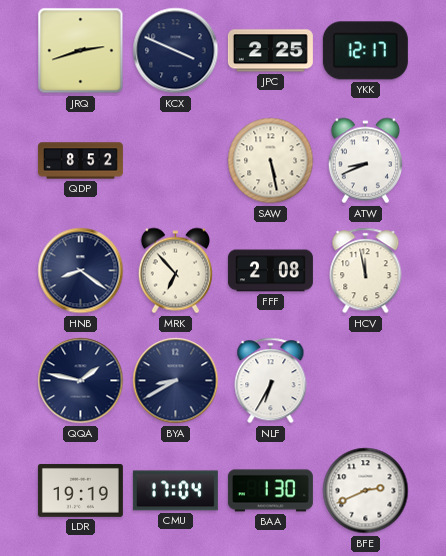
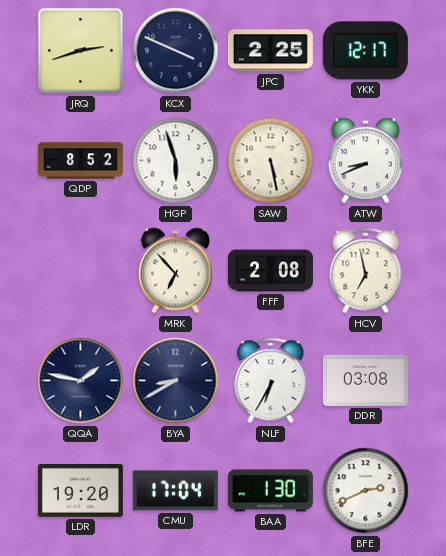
HGP: none -> 5:57
HNB: 8:21 -> none
HCV: 11:58 -> 6:58
DDR: none -> 03:08
LDR: 19:19 -> 19:20
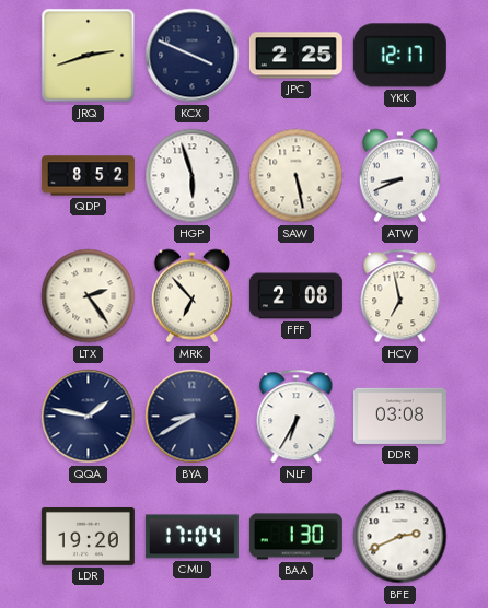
LTX: none -> 2:24
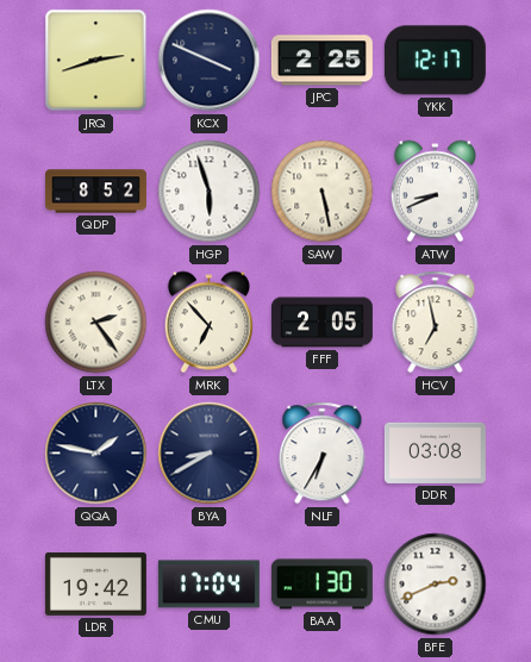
FFF: 2:08 -> 2:05
LDR: 19:20 -> 19:42
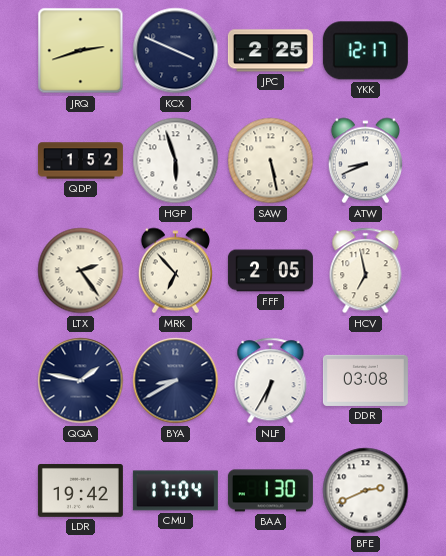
QDP: 8:52 -> 1:52
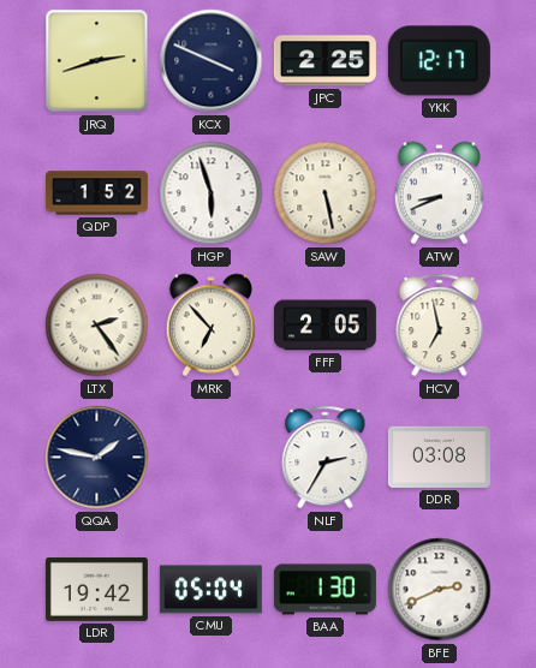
BYA: 8:40 -> none
NLF: 6:35 -> 2:35
CMU: 17:04 -> 05:04
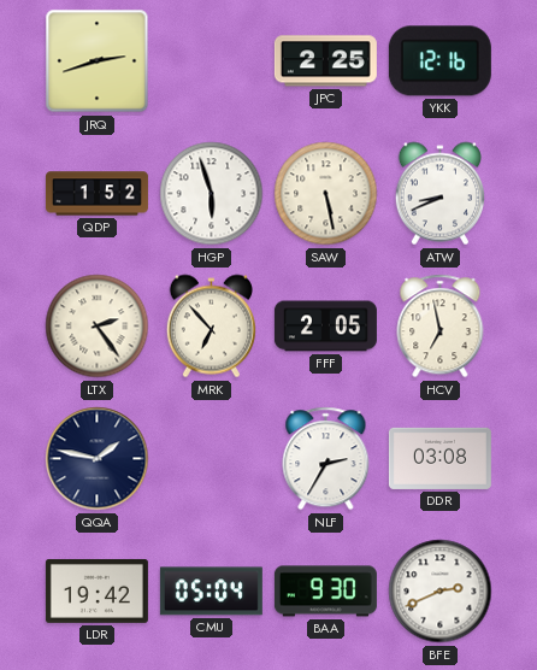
KCX: 3:49 -> none
YKK: 12:17 -> 12:16
BAA: 1:30 -> 9:30
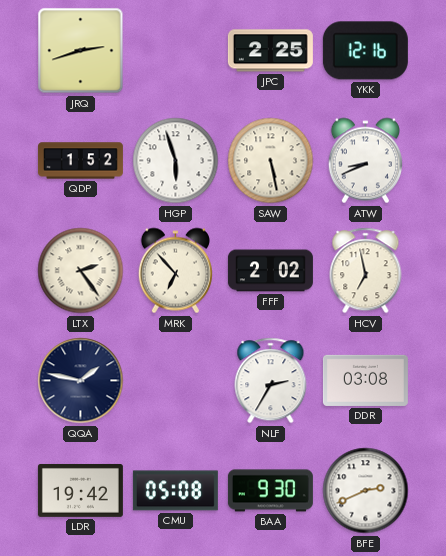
FFF: 2:05 -> 2:02
CMU: 05:04 -> 05:08
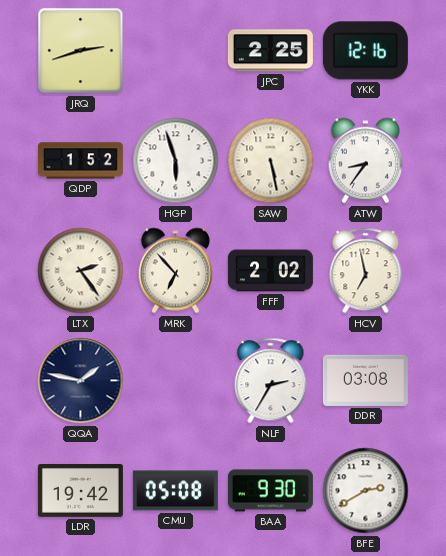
ATW: 8:41 -> 8:36
BFE: 2:41 -> 2:40
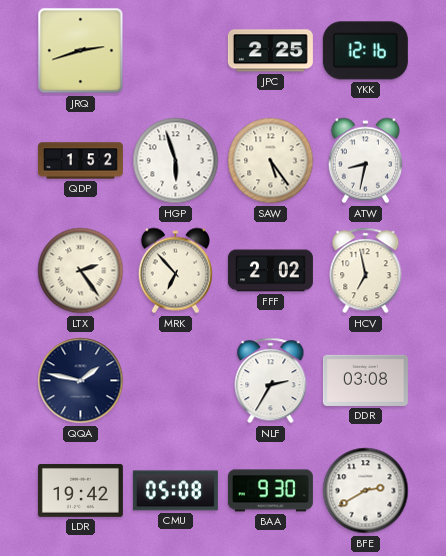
SAW: 5:28 -> 5:24
ATW: 8:36 -> 8:32
